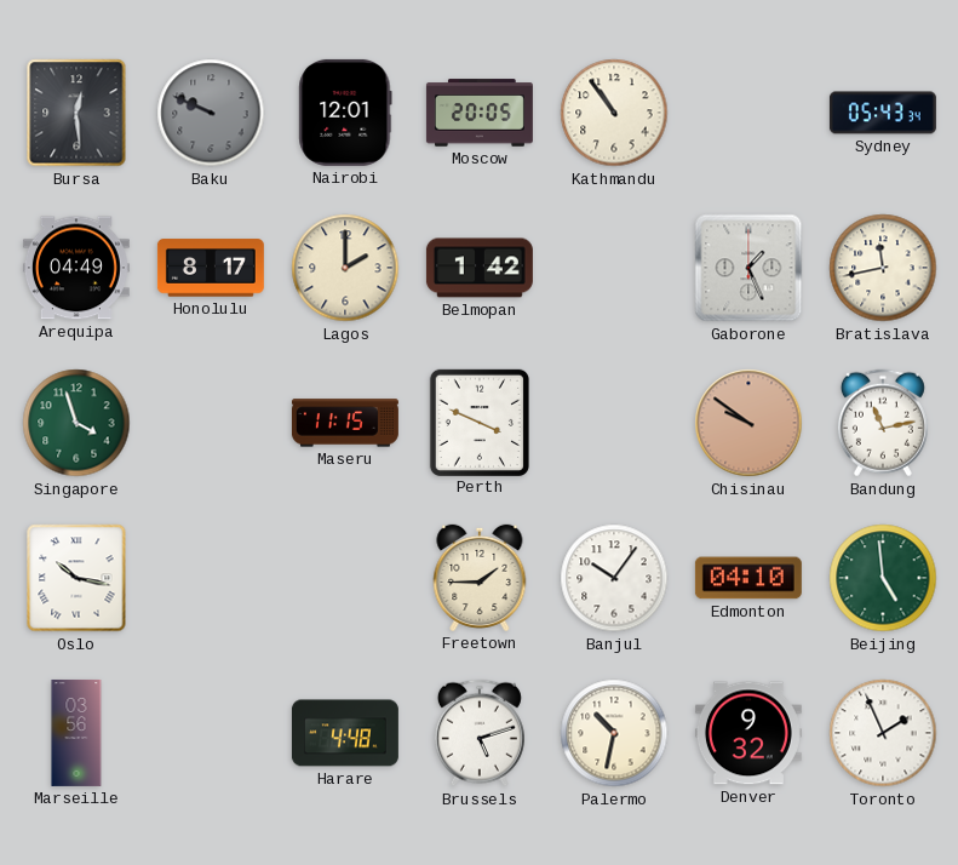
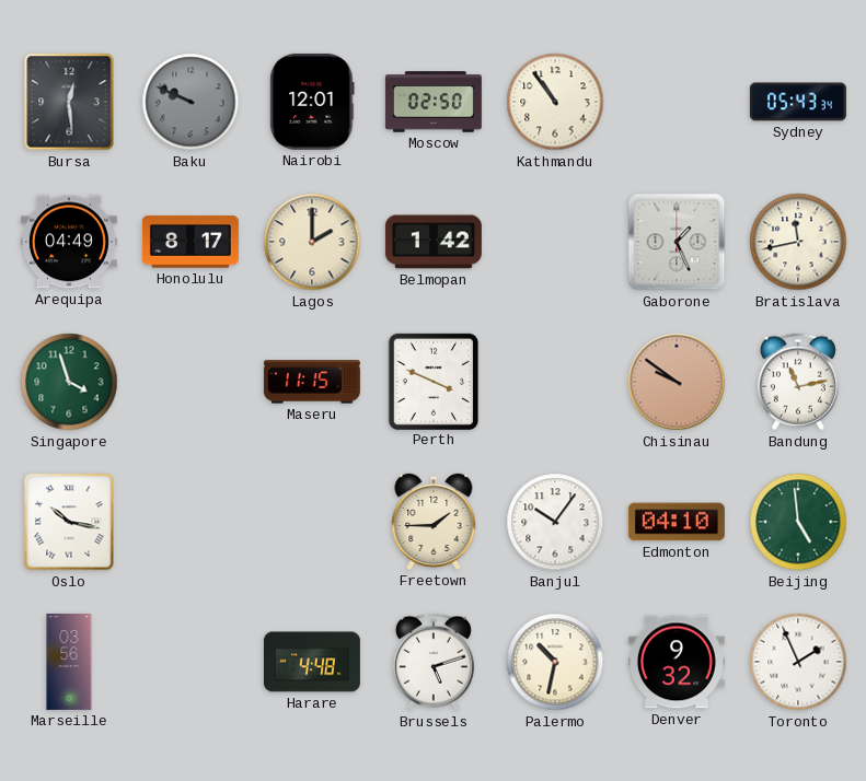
Moscow: 20:05 -> 02:50
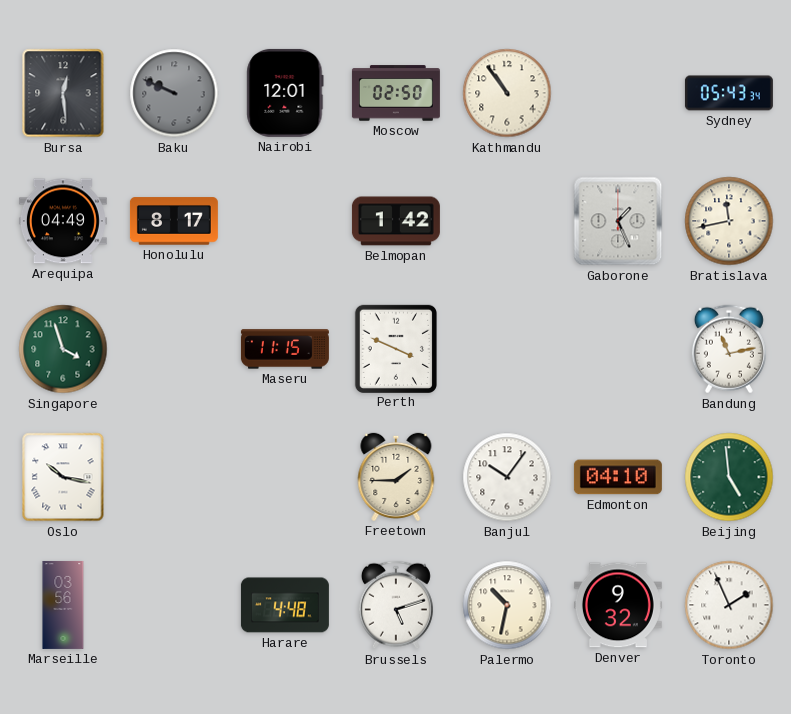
Lagos: 2:00 -> none
Chisinau: 9:51 -> none
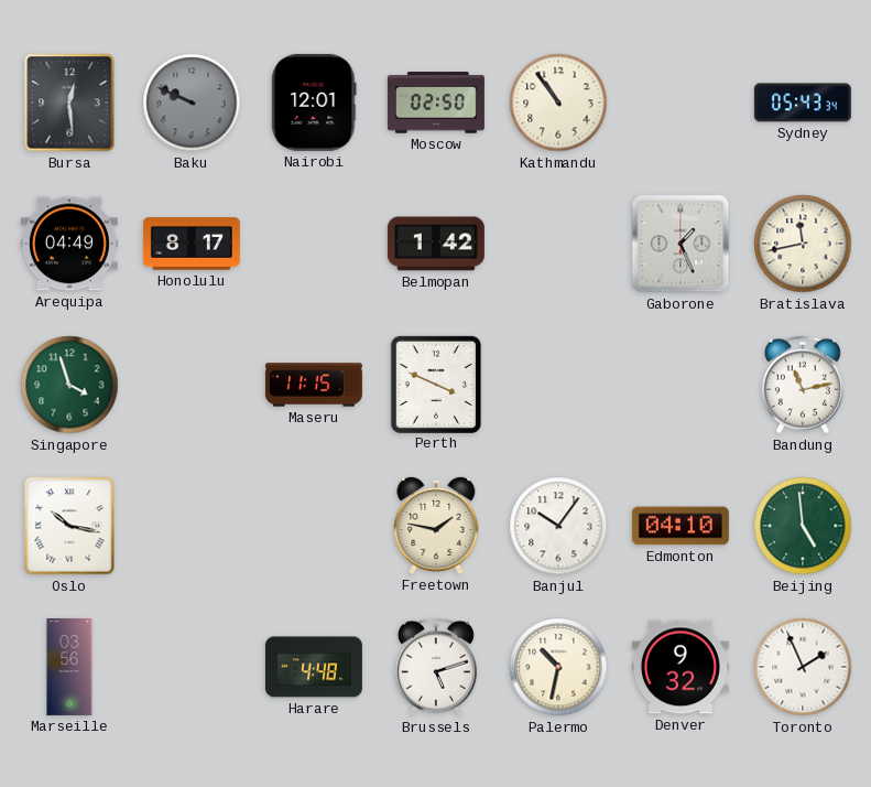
Freetown: 1:45 -> 1:47
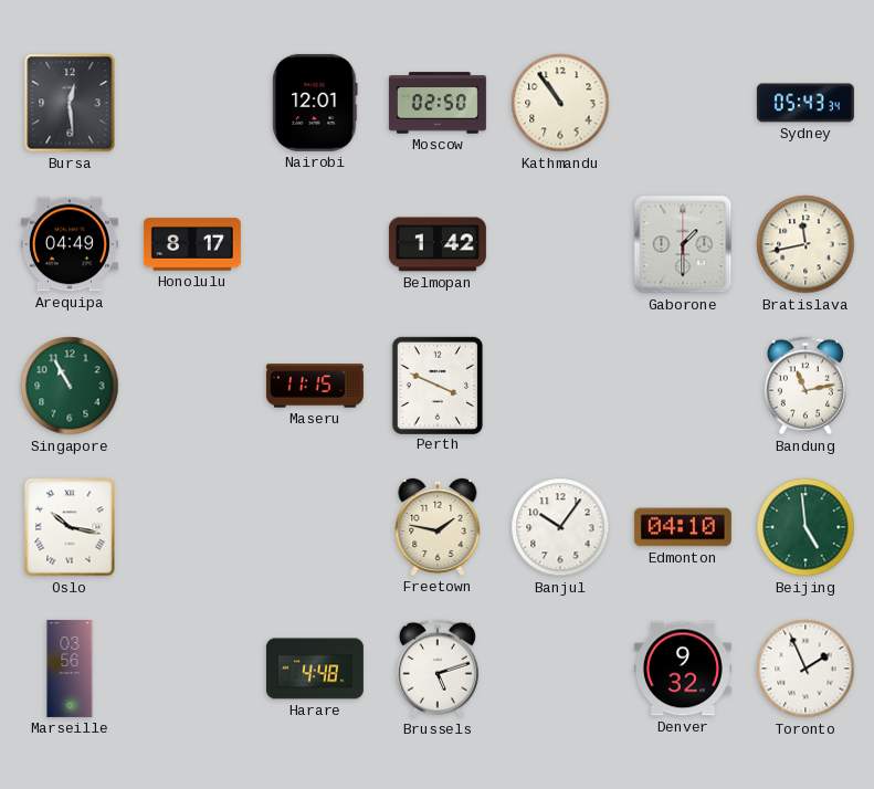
Baku: 9:49 -> none
Gaborone: 1:26 -> 1:30
Singapore: 3:57 -> 10:55
Palermo: 10:32 -> none
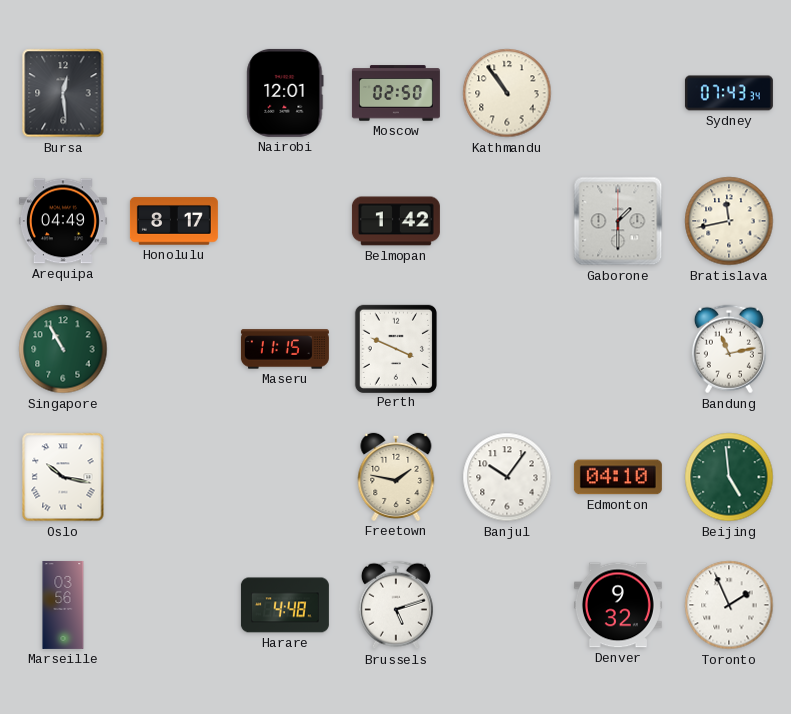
Sydney: 05:43 -> 07:43
